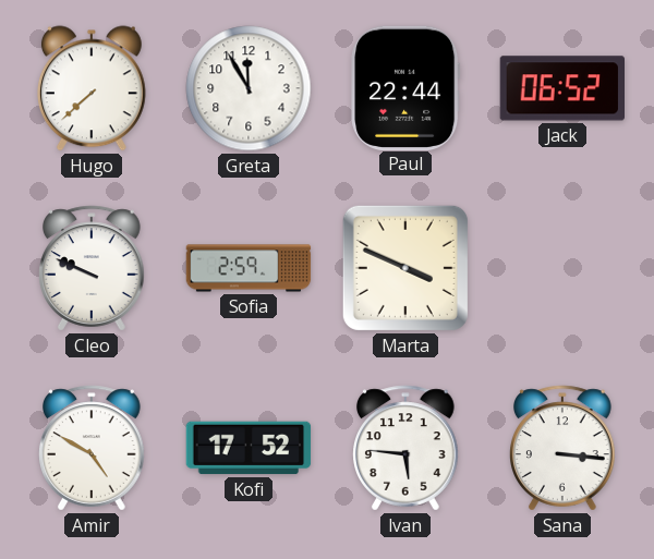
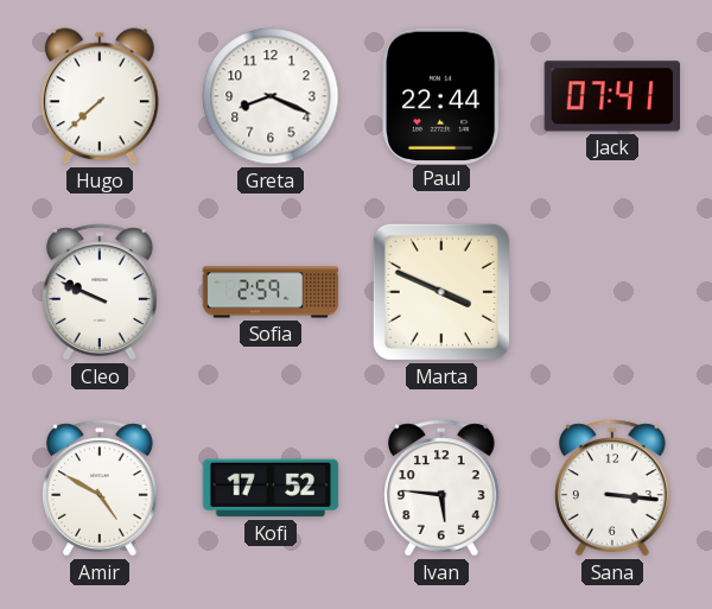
Greta: 11:55 -> 8:19
Jack: 06:52 -> 07:41
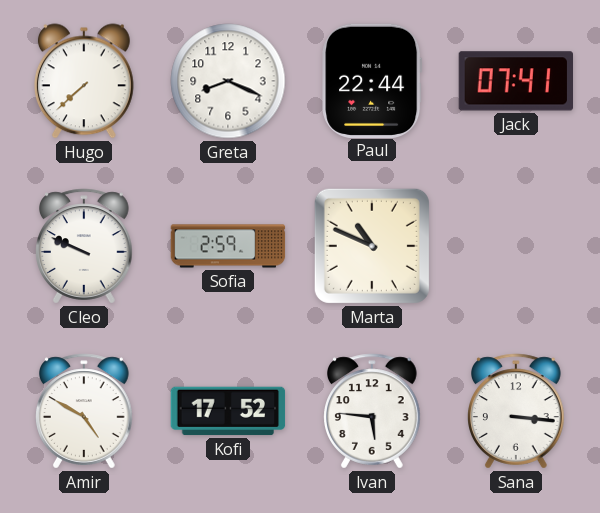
Marta: 3:49 -> 10:49
